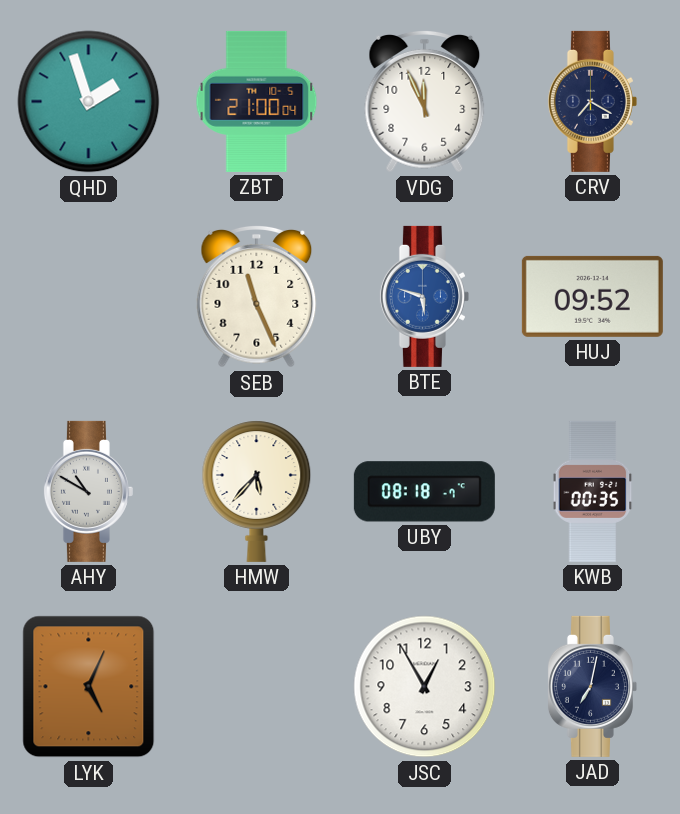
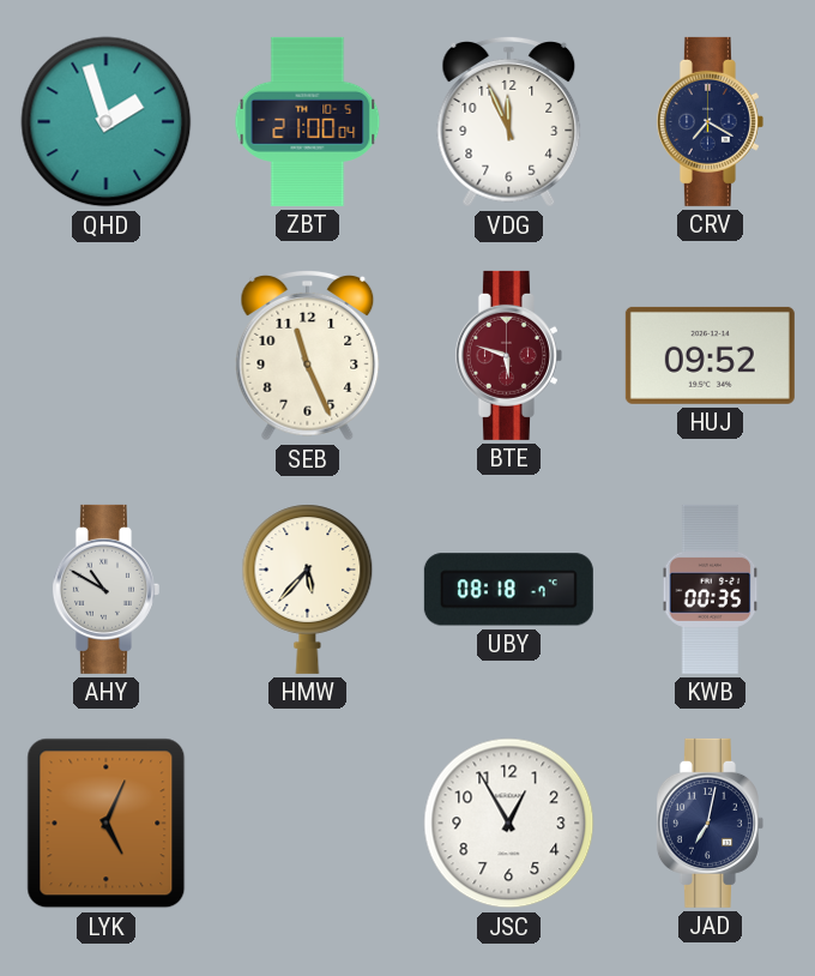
BTE dial: blue -> burgundy
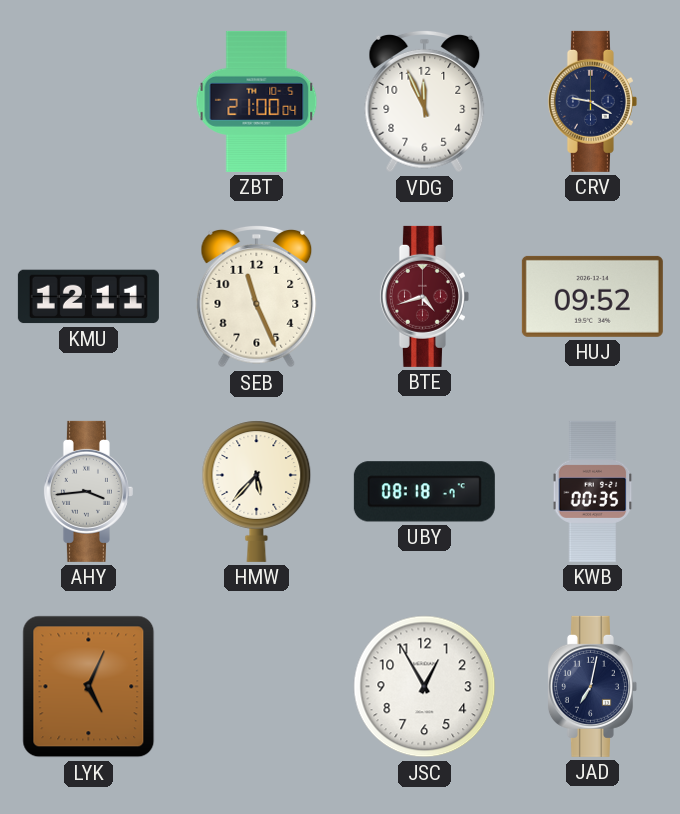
QHD: 1:57 -> none
CRV: 7:20 -> 9:20
KMU: none -> 12:11
BTE: 5:48 -> 4:42
AHY: 10:50 -> 3:44
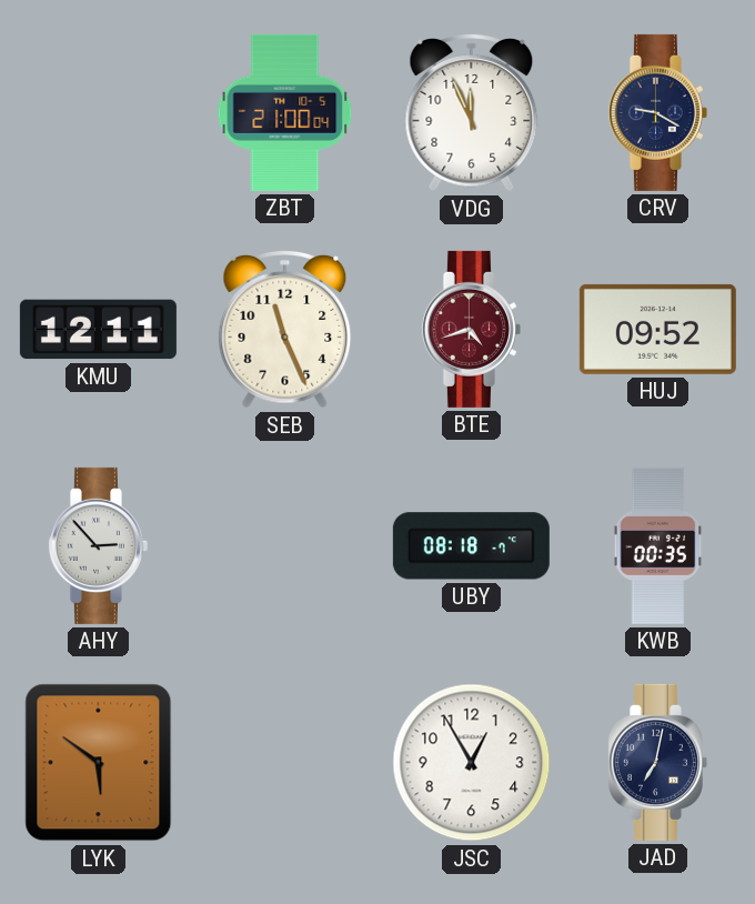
AHY: 3:44 -> 2:53
HMW: 5:37 -> none
LYK: 5:04 -> 5:51
